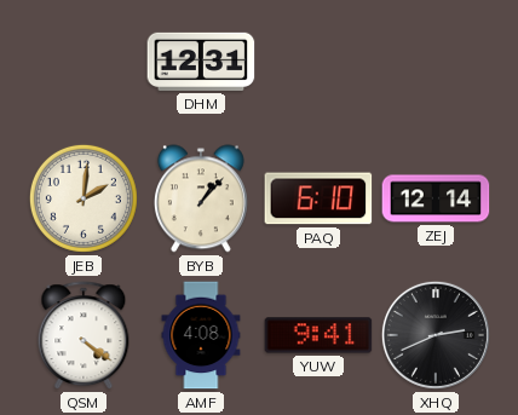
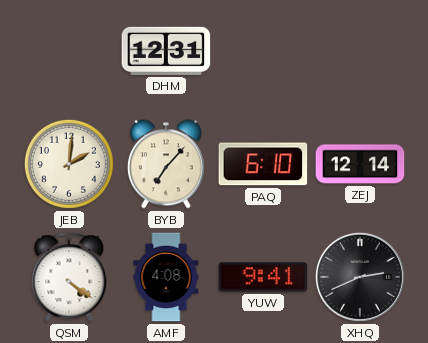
BYB: 1:07 -> 7:07
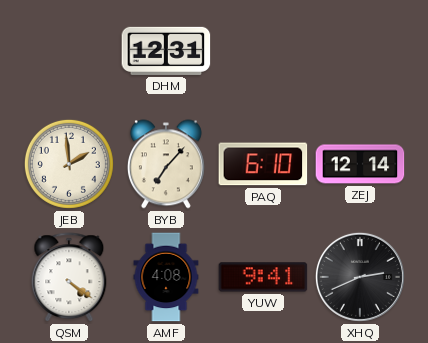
JEB: 2:01 -> 1:59
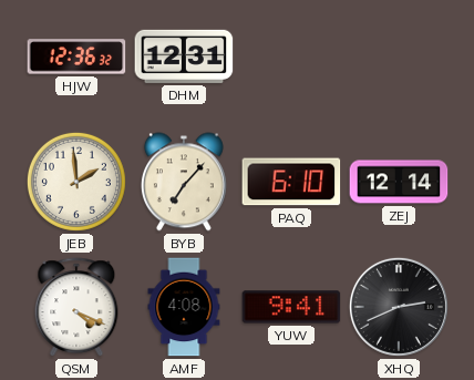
HJW: none -> 12:36
QSM: 4:21 -> 4:19
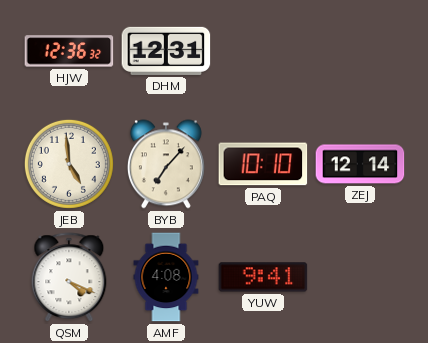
JEB: 1:59 -> 4:59
PAQ: 6:10 -> 10:10
XHQ: 2:41 -> none
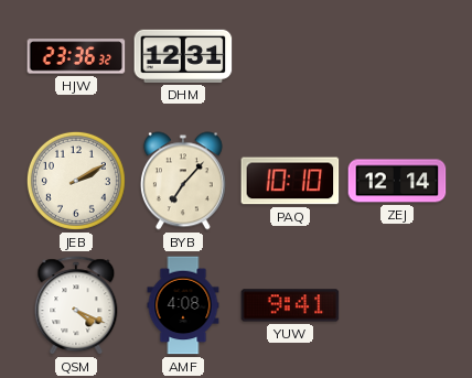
HJW: 12:36 -> 23:36
JEB: 4:59 -> 2:10
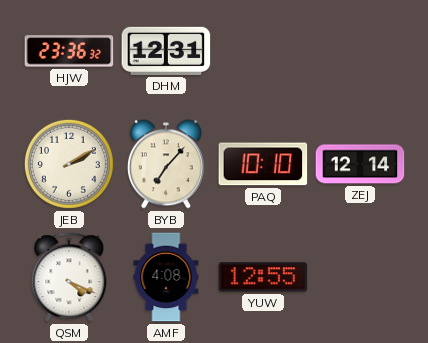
YUW: 9:41 -> 12:55
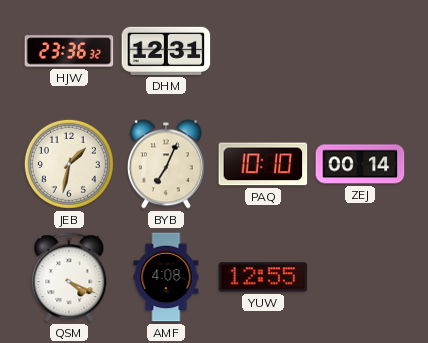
JEB: 2:10 -> 1:32
BYB: 7:07 -> 7:04
ZEJ: 12:14 -> 00:14
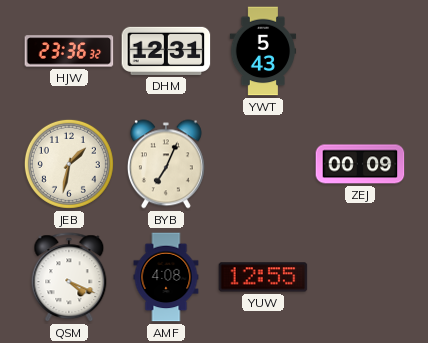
YWT: none -> 5:43
PAQ: 10:10 -> none
ZEJ: 00:14 -> 00:09
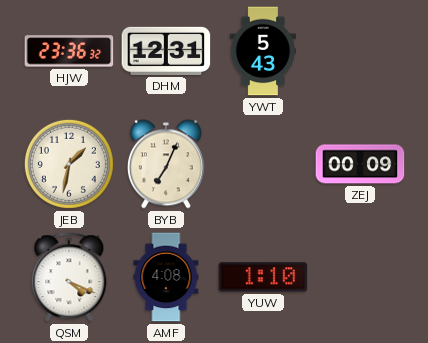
YUW: 12:55 -> 1:10
